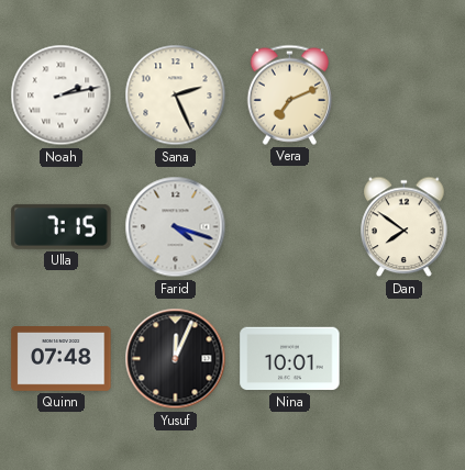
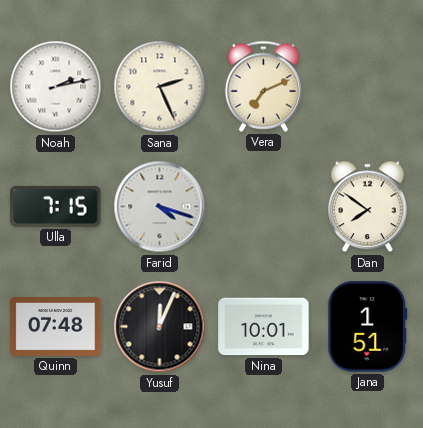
Jana: none -> 1:51
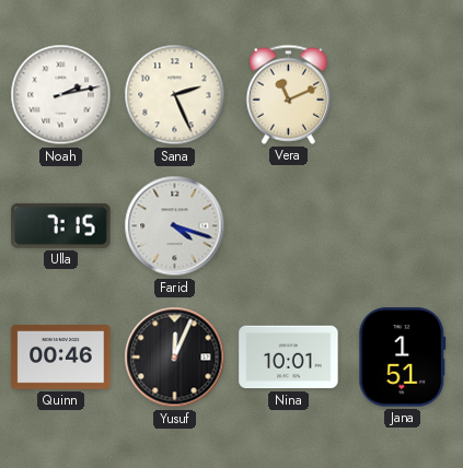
Vera: 7:11 -> 11:11
Dan: 7:51 -> none
Quinn: 07:48 -> 00:46
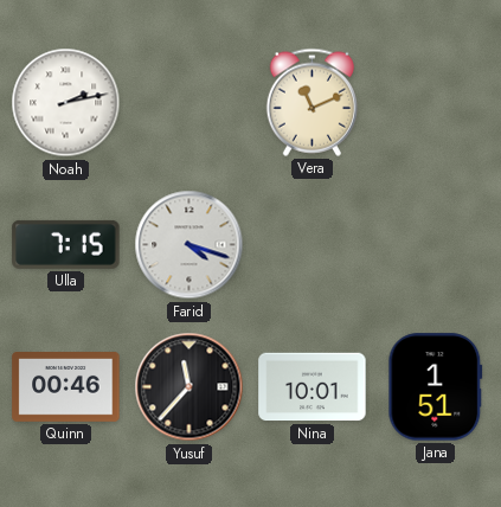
Sana: 2:26 -> none
Yusuf: 12:04 -> 11:37
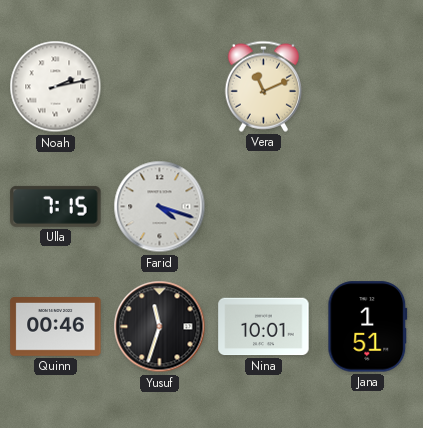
Yusuf: 11:37 -> 11:33
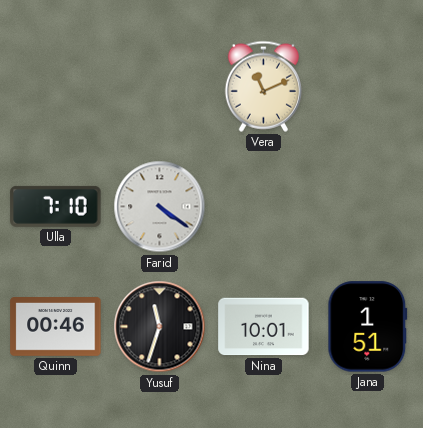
Noah: 2:13 -> none
Ulla: 7:15 -> 7:10
Farid: 4:18 -> 4:21
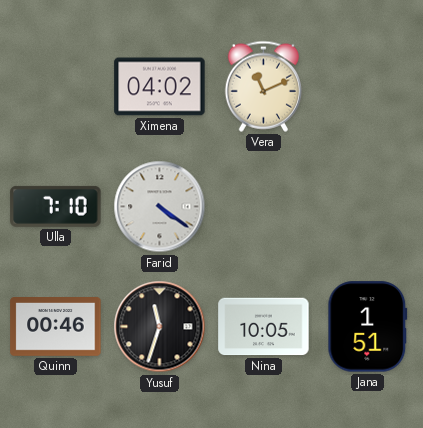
Ximena: none -> 04:02
Nina: 10:01 -> 10:05
